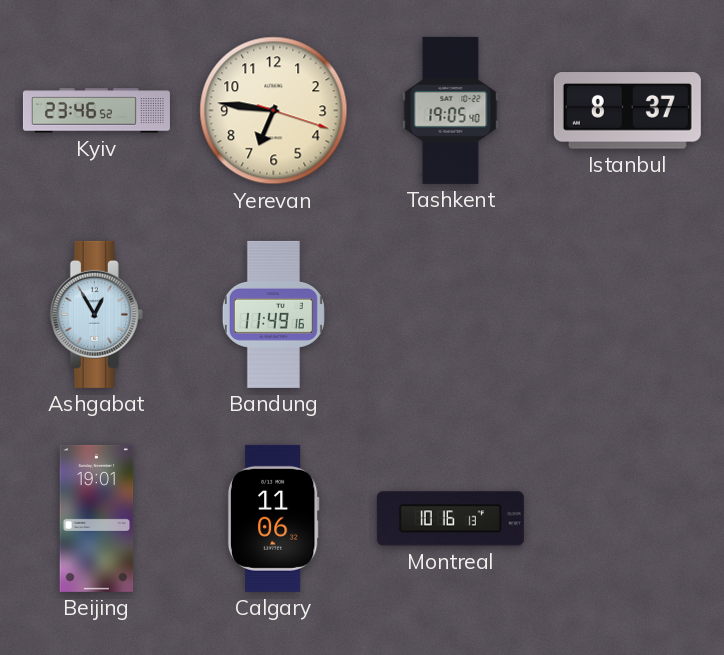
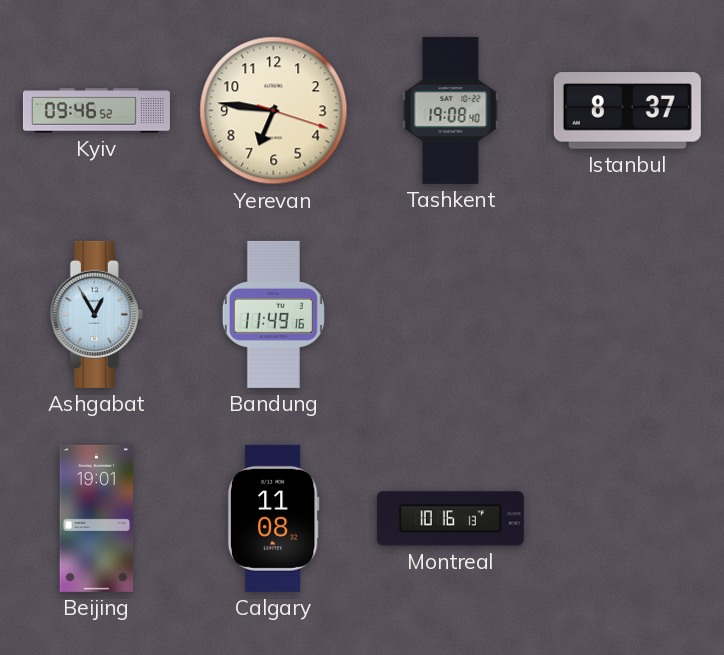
Kyiv: 23:46 -> 09:46
Tashkent: 19:05 -> 19:08
Calgary: 11:06 -> 11:08
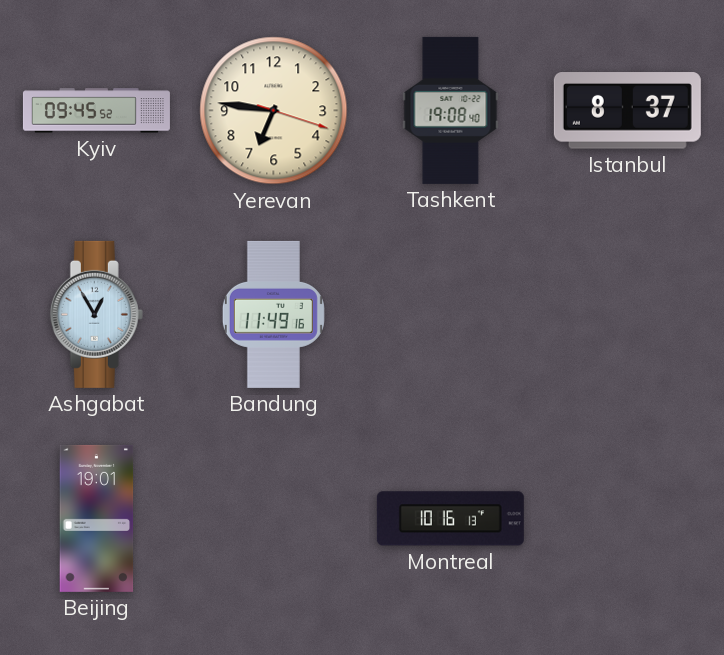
Kyiv: 09:46 -> 09:45
Calgary: 11:08 -> none
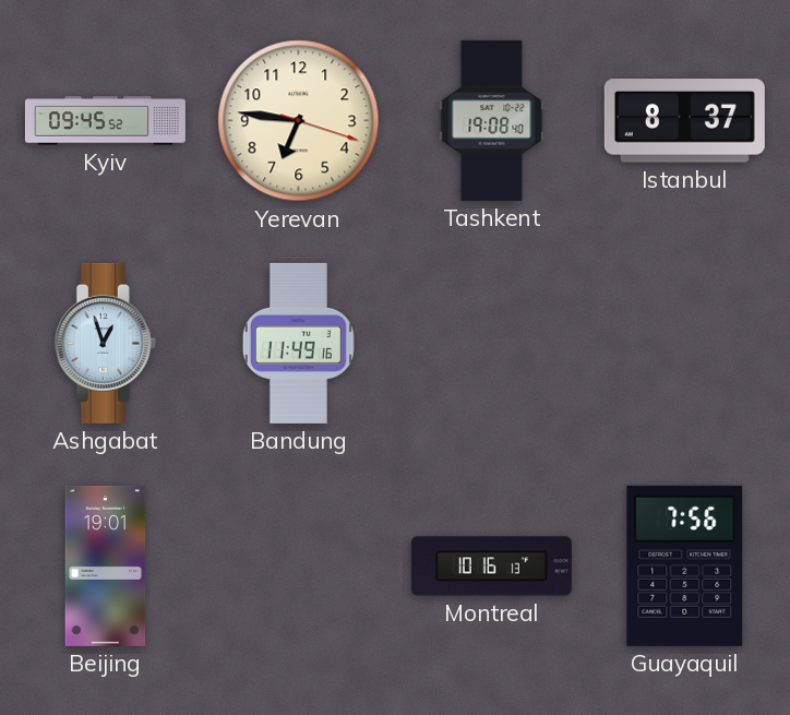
Ashgabat: 12:55 -> 12:57
Guayaquil: none -> 7:56
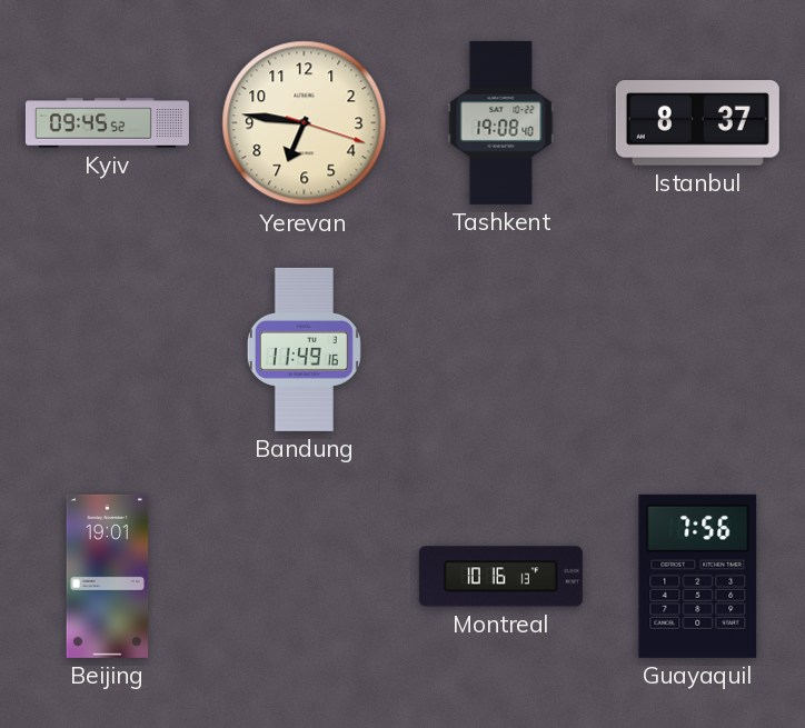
Ashgabat: 12:57 -> none
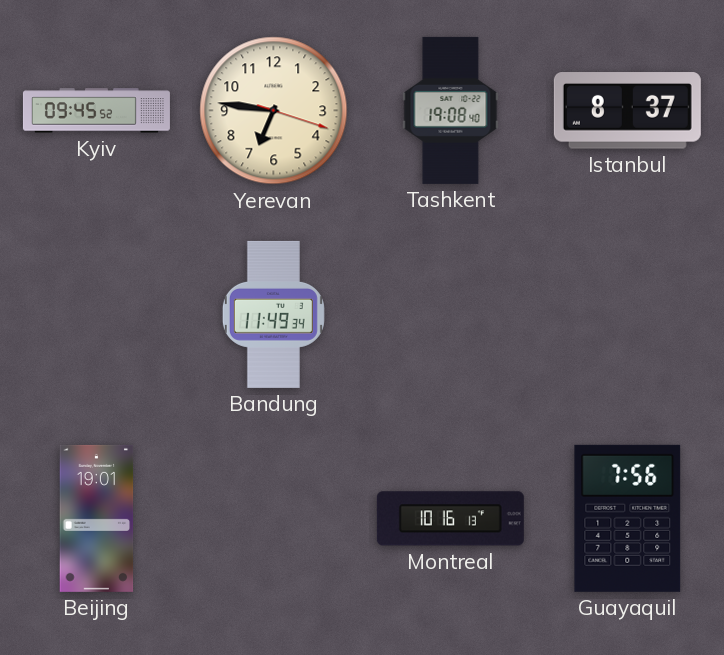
Bandung: 11:49:16 -> 11:49:34
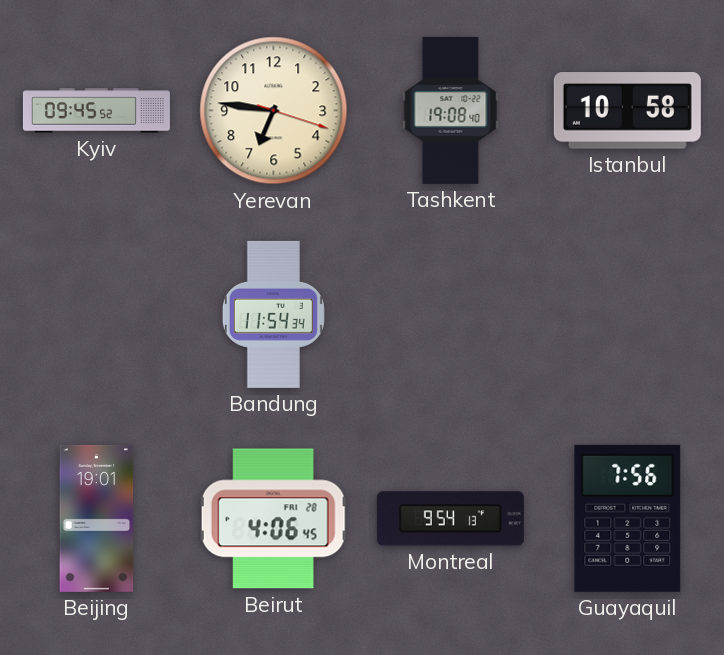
Istanbul: 8:37 -> 10:58
Bandung: 11:49 -> 11:54
Beirut: none -> 4:06
Montreal: 10:16 -> 9:54
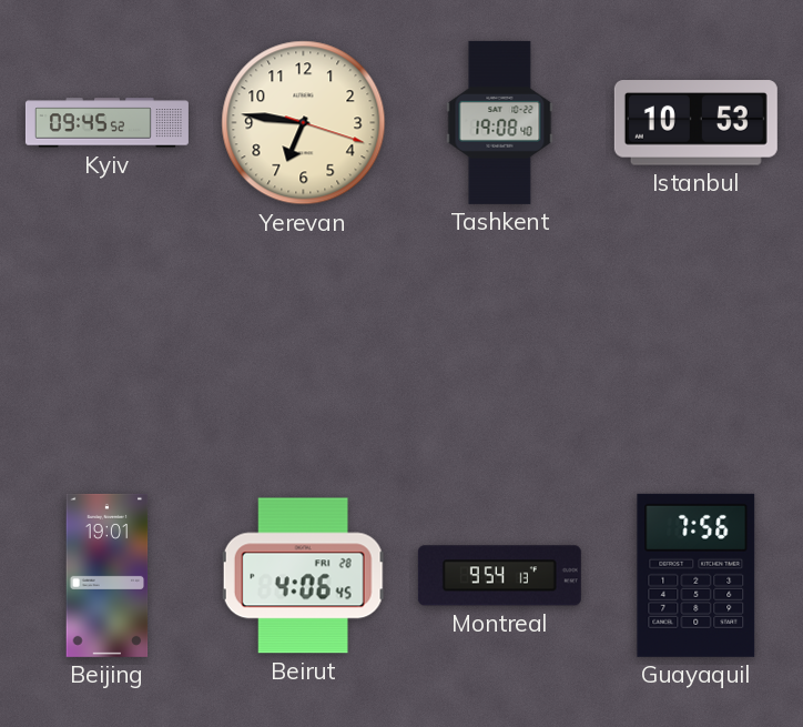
Istanbul: 10:58 -> 10:53
Bandung: 11:54 -> none
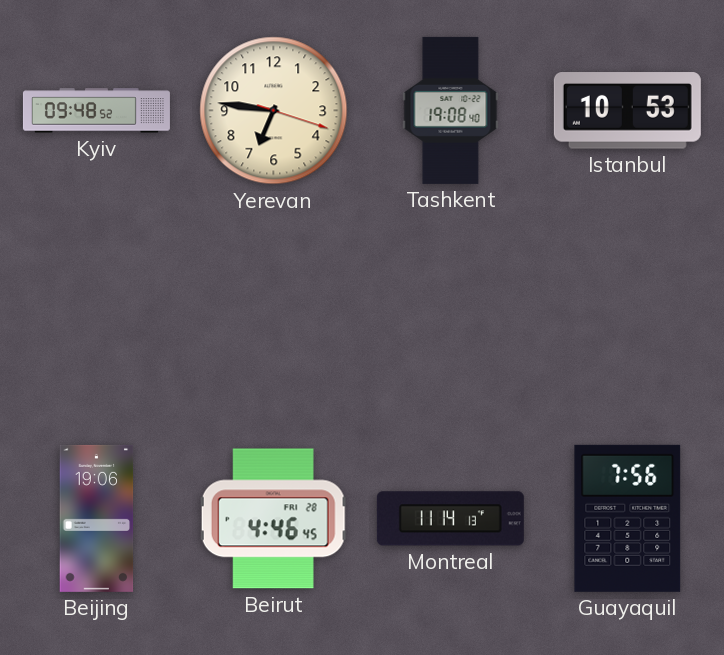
Kyiv: 09:45 -> 09:48
Beijing: 19:01 -> 19:06
Beirut: 4:06 -> 4:46
Montreal: 9:54 -> 11:14
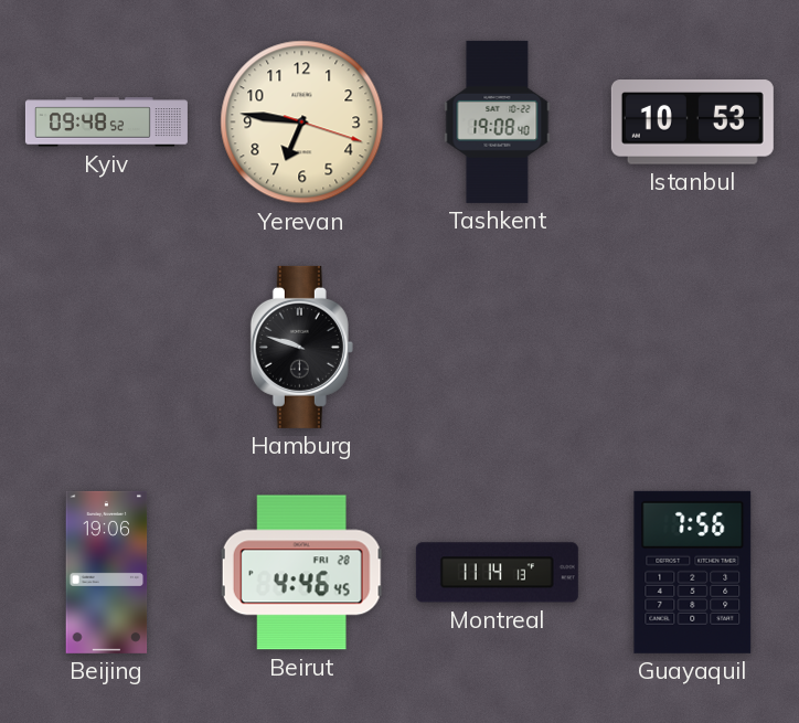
Hamburg: none -> 9:48
